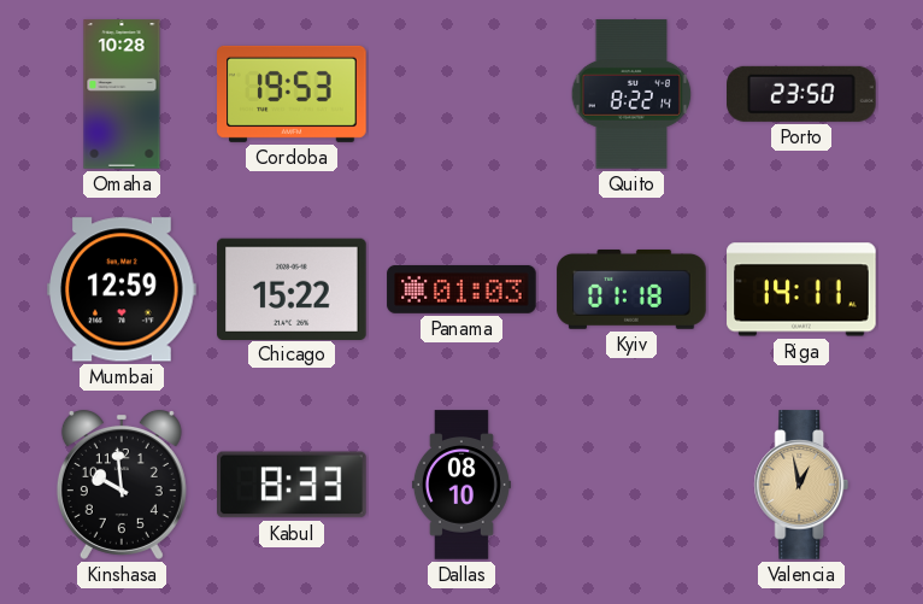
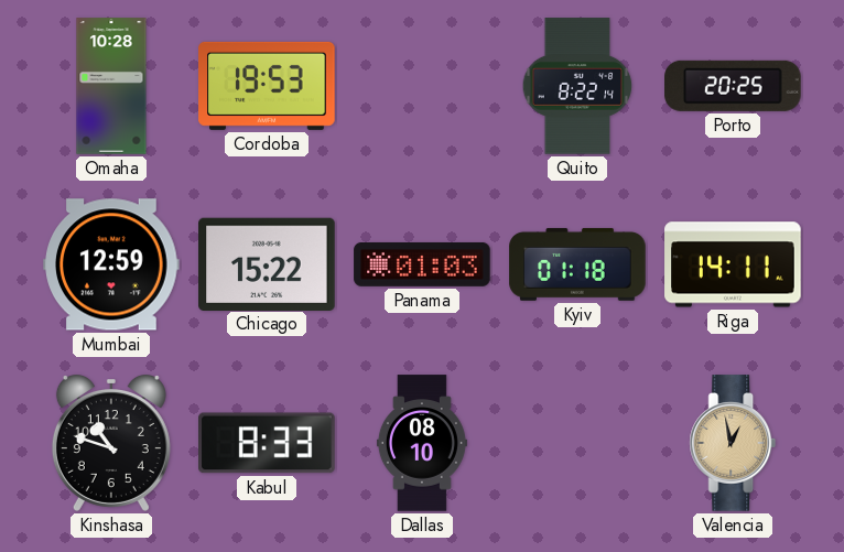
Porto: 23:50 -> 20:25
Kinshasa: 9:59 -> 10:48
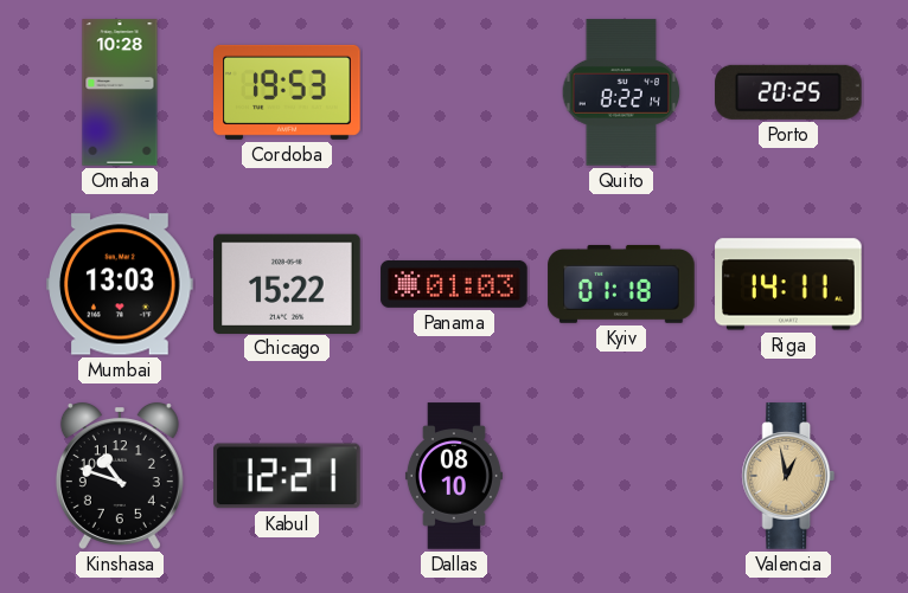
Mumbai: 12:59 -> 13:03
Kabul: 8:33 -> 12:21
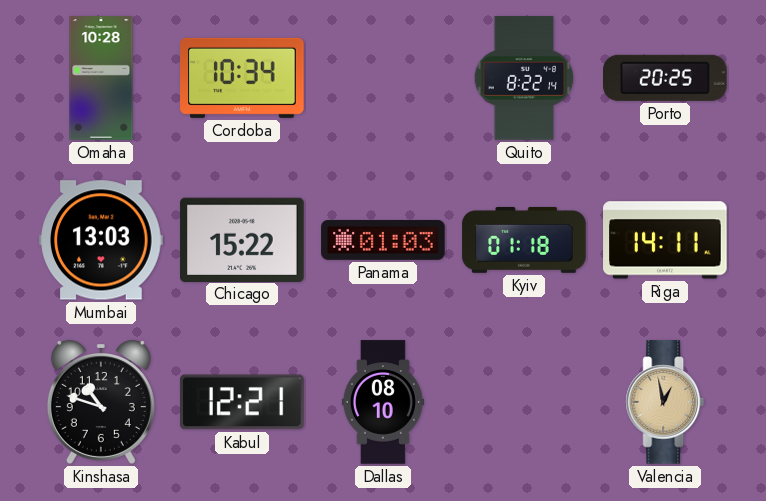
Cordoba: 19:53 -> 10:34
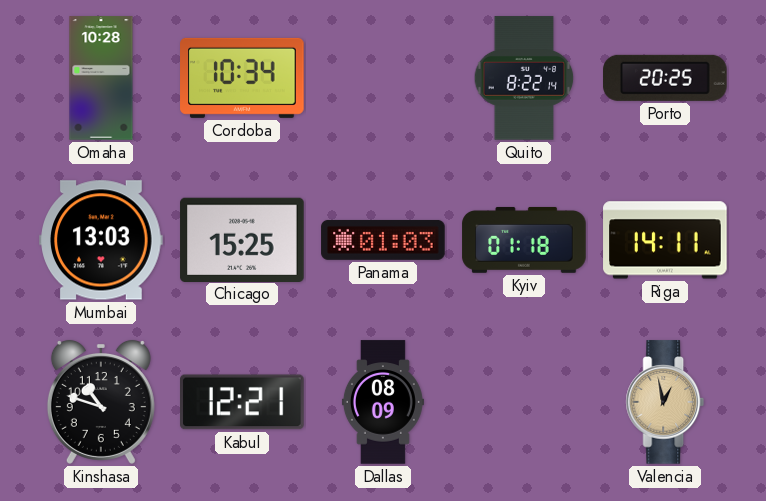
Chicago: 15:22 -> 15:25
Dallas: 08:10 -> 08:09
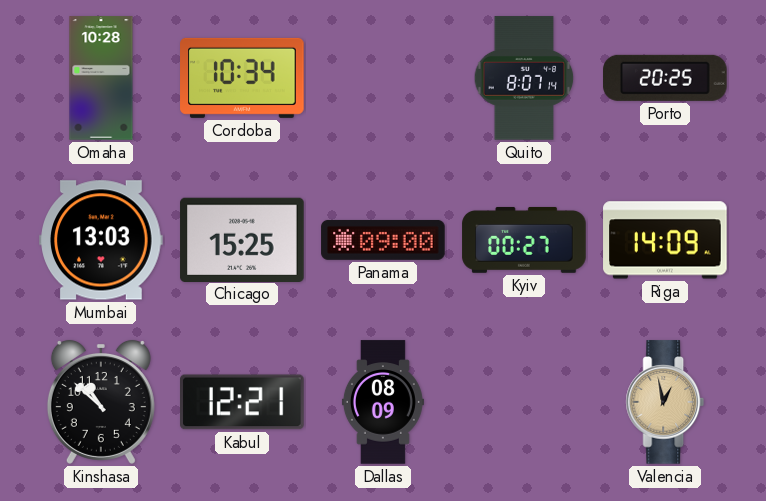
Quito: 8:22 -> 8:07
Panama: 01:03 -> 09:00
Kyiv: 01:18 -> 00:27
Riga: 14:11 -> 14:09
Kinshasa: 10:48 -> 10:52
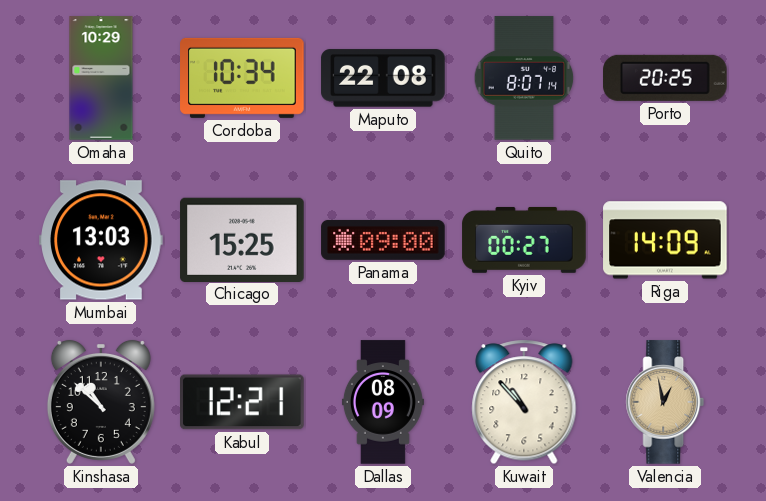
Omaha: 10:28 -> 10:29
Maputo: none -> 22:08
Kuwait: none -> 10:53
